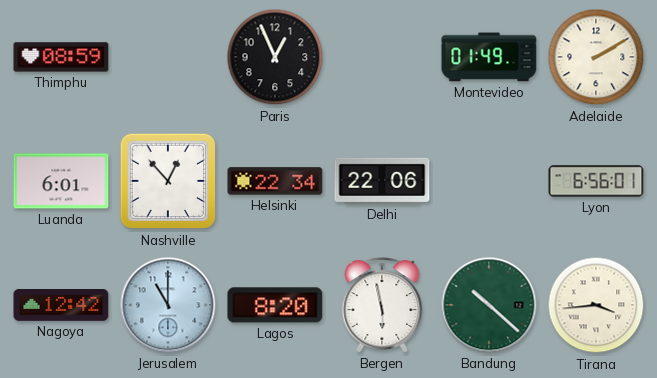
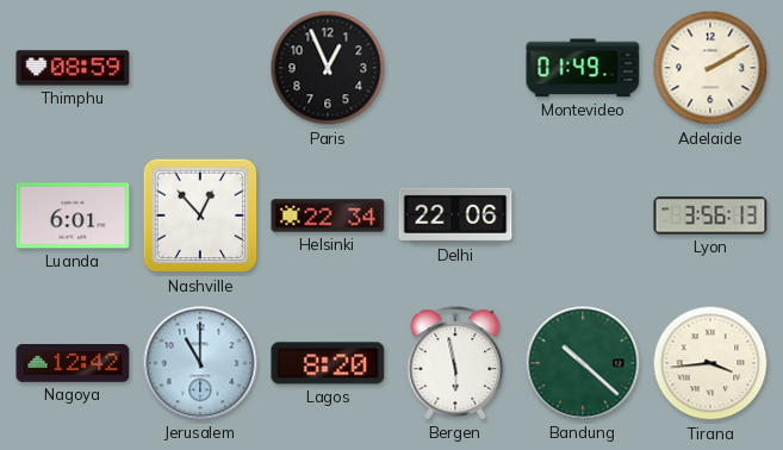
Lyon: 6:56 -> 3:56
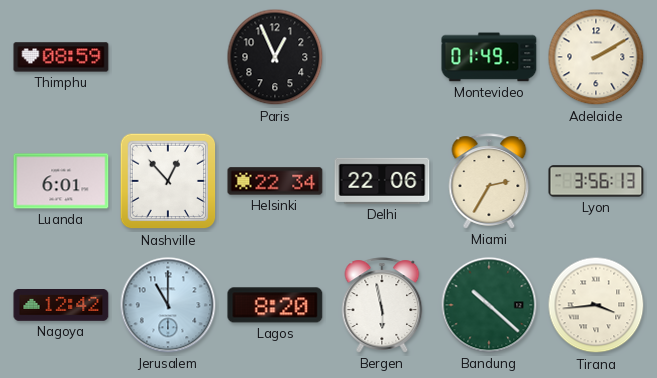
Miami: none -> 2:35
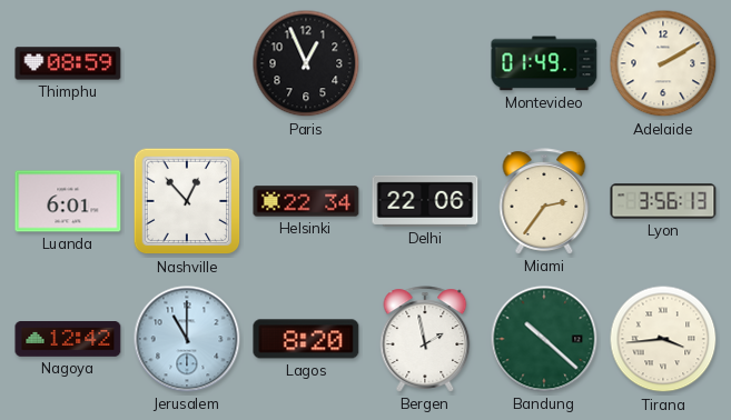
Miami: 2:35 -> 2:36
Bergen: 5:58 -> 1:58
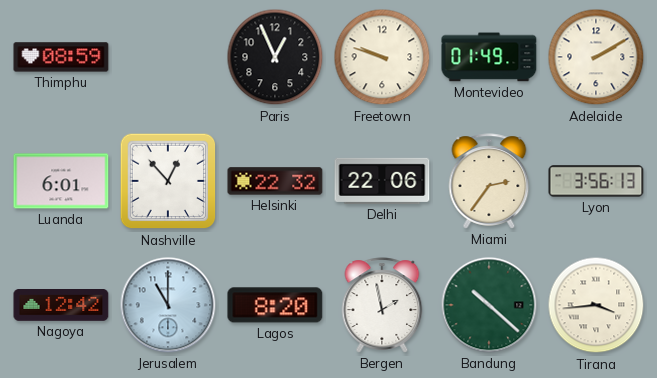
Freetown: none -> 9:48
Helsinki: 22:34 -> 22:32
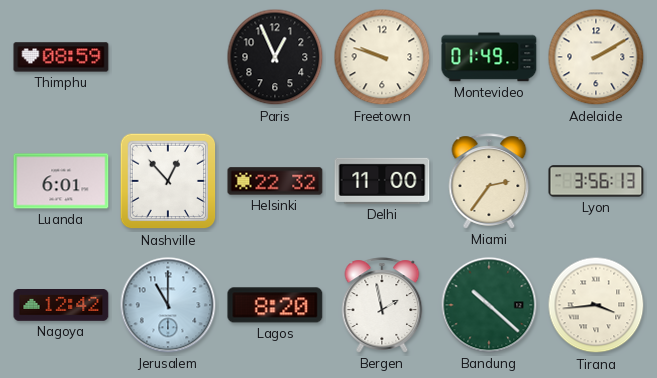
Delhi: 22:06 -> 11:00
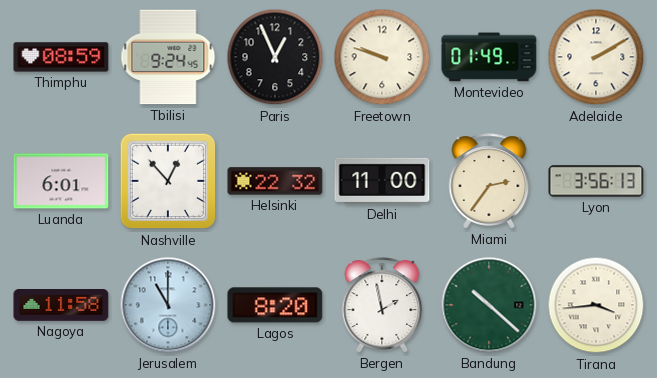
Tbilisi: none -> 9:24
Nagoya: 12:42 -> 11:58
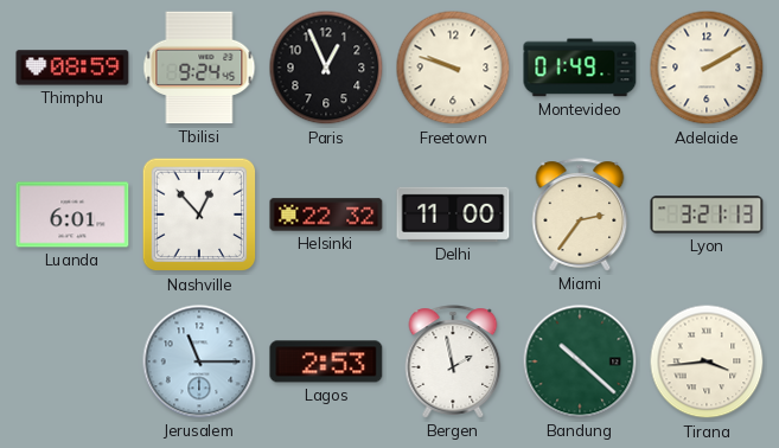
Lyon: 3:56 -> 3:21
Nagoya: 11:58 -> none
Jerusalem: 11:00 -> 11:15
Lagos: 8:20 -> 2:53
